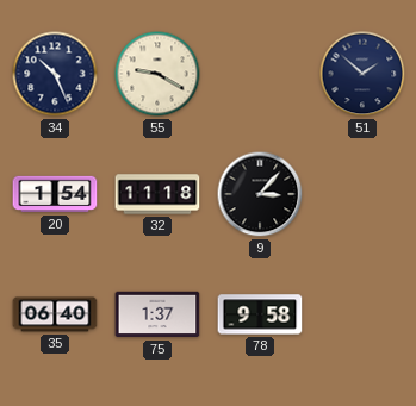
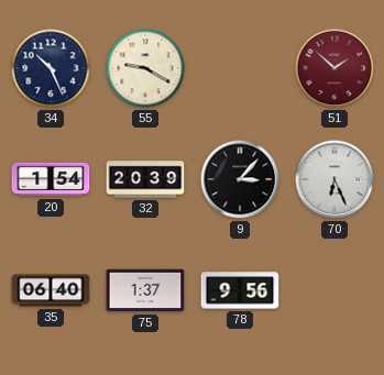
51 dial: navy -> burgundy
32: 11:18 -> 20:39
70: none -> 6:26
78: 9:58 -> 9:56
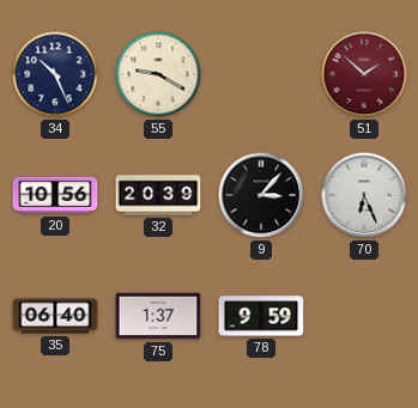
20: 1:54 -> 10:56
78: 9:56 -> 9:59
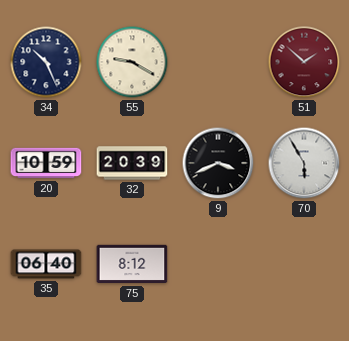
20: 10:56 -> 10:59
9: 3:07 -> 3:41
70: 6:26 -> 5:55
75: 1:37 -> 8:12
78: 9:59 -> none
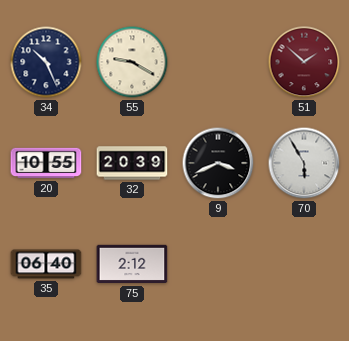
20: 10:59 -> 10:55
75: 8:12 -> 2:12
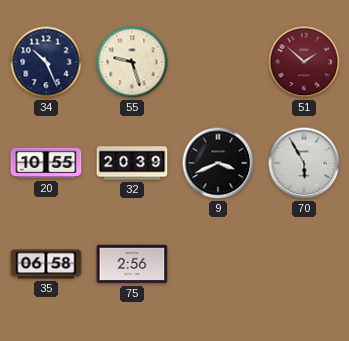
55: 9:20 -> 9:27
35: 06:40 -> 06:58
75: 2:12 -> 2:56
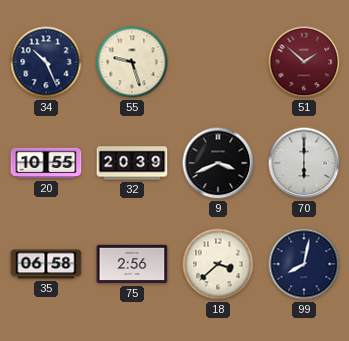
70: 5:55 -> 6:00
18: none -> 3:38
99: none -> 8:02
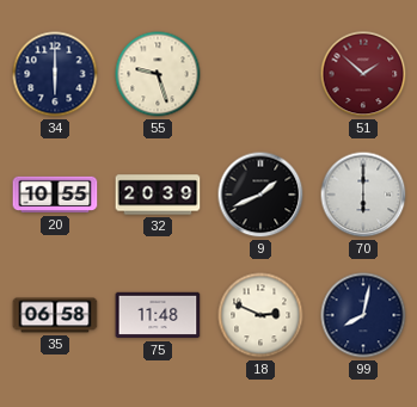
34: 10:26 -> 6:00
9: 3:41 -> 1:41
75: 2:56 -> 11:48
18: 3:38 -> 2:49
